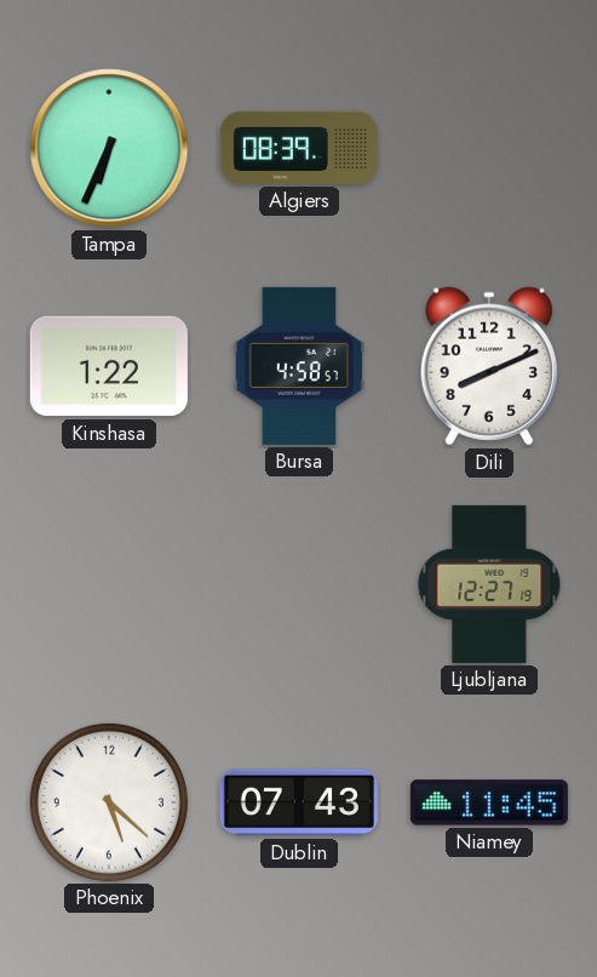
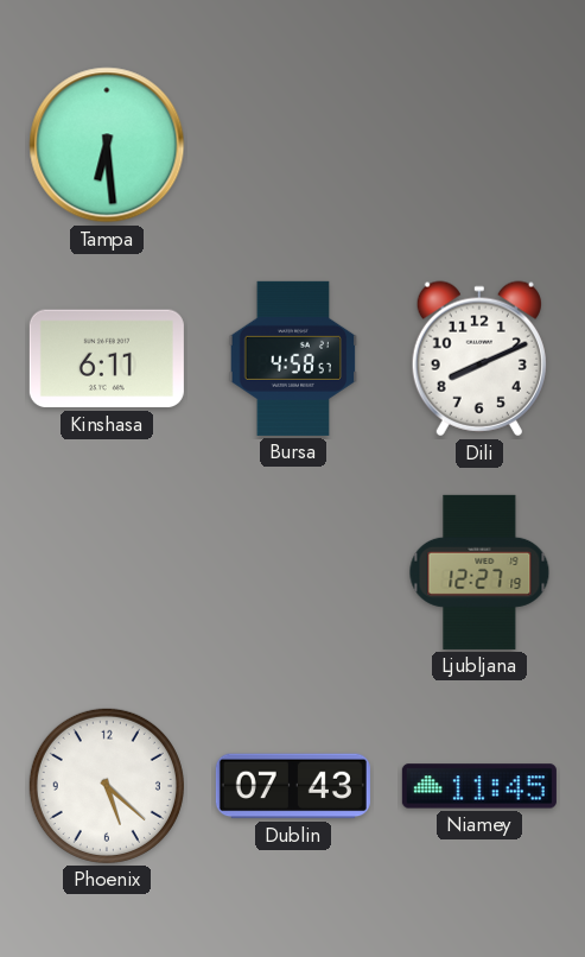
Tampa: 6:34 -> 6:29
Algiers: 08:39 -> none
Kinshasa: 1:22 -> 6:11
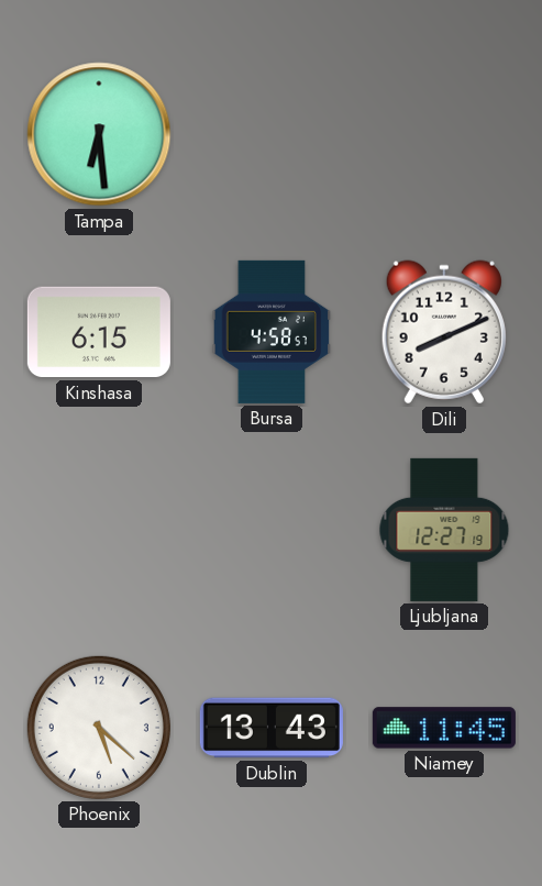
Kinshasa: 6:11 -> 6:15
Dublin: 07:43 -> 13:43
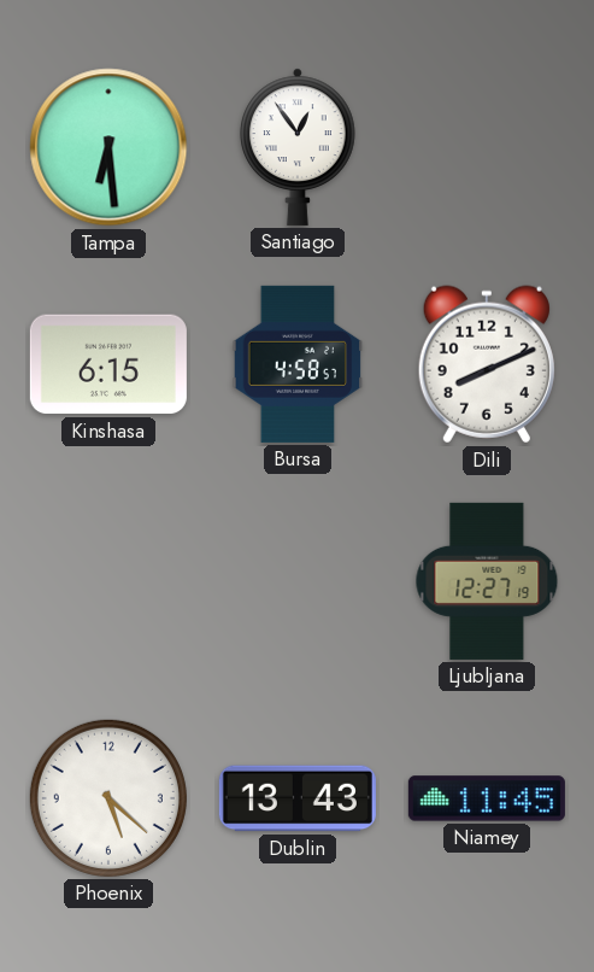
Santiago: none -> 12:54
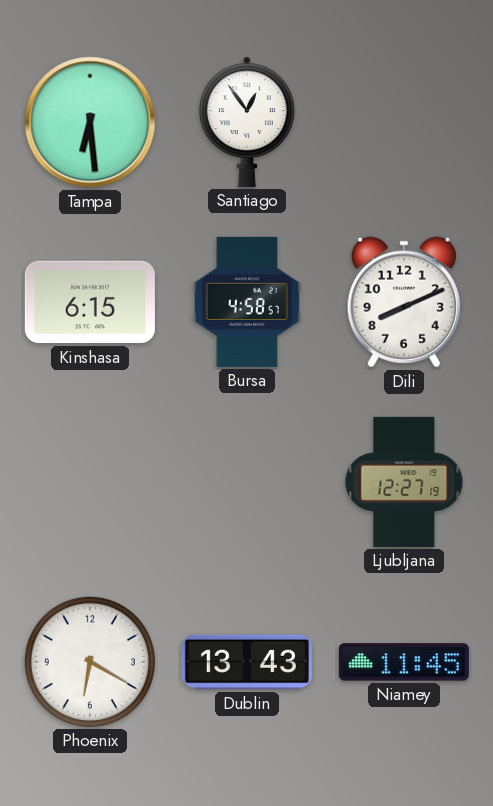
Phoenix: 5:22 -> 6:20
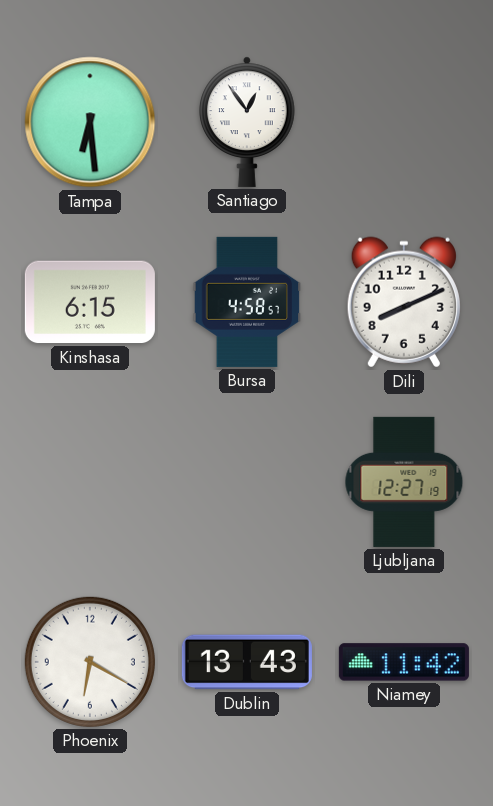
Niamey: 11:45 -> 11:42
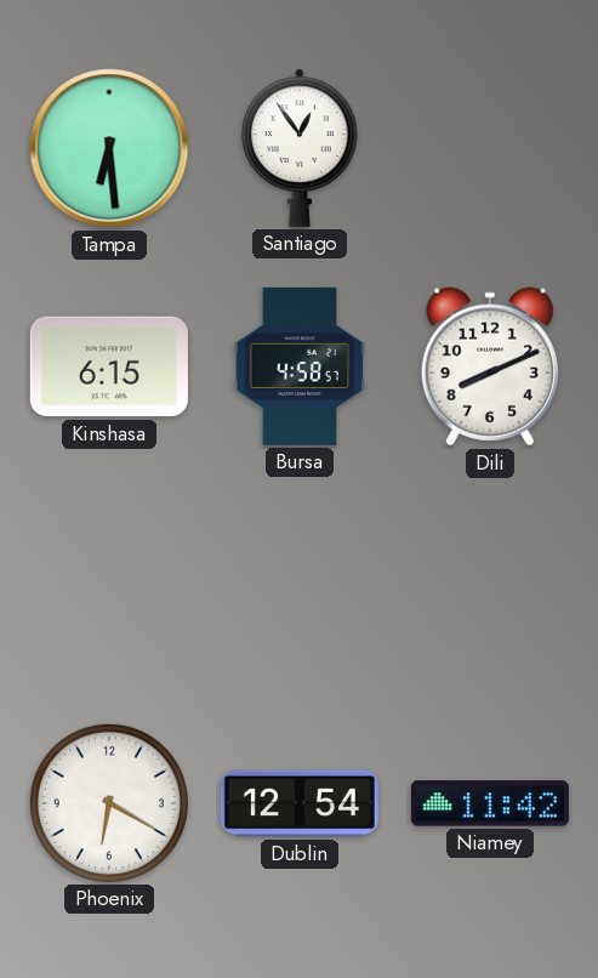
Ljubljana: 12:27 -> none
Dublin: 13:43 -> 12:54
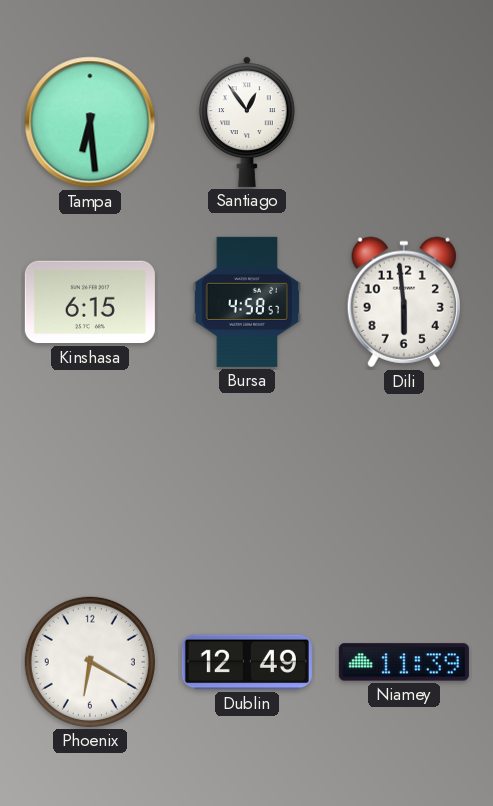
Dili: 8:11 -> 5:59
Dublin: 12:54 -> 12:49
Niamey: 11:42 -> 11:39
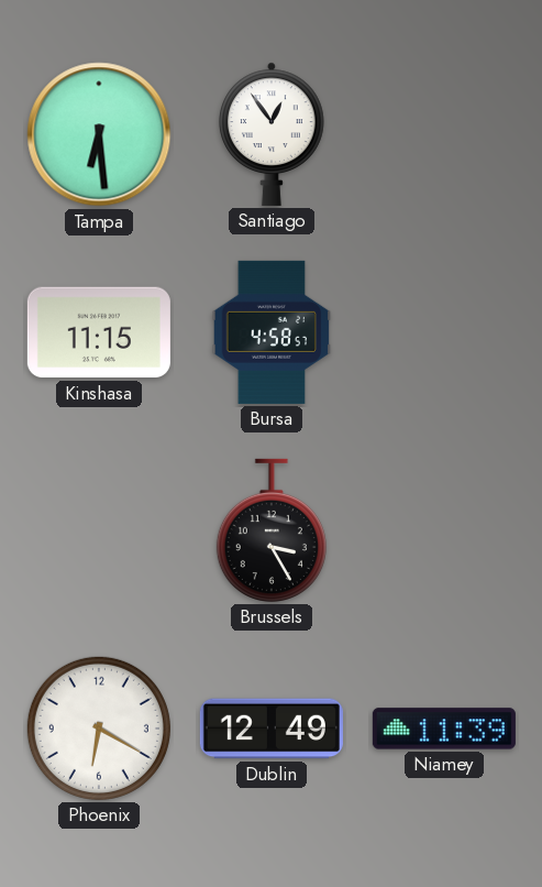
Kinshasa: 6:15 -> 11:15
Dili: 5:59 -> none
Brussels: none -> 3:25
